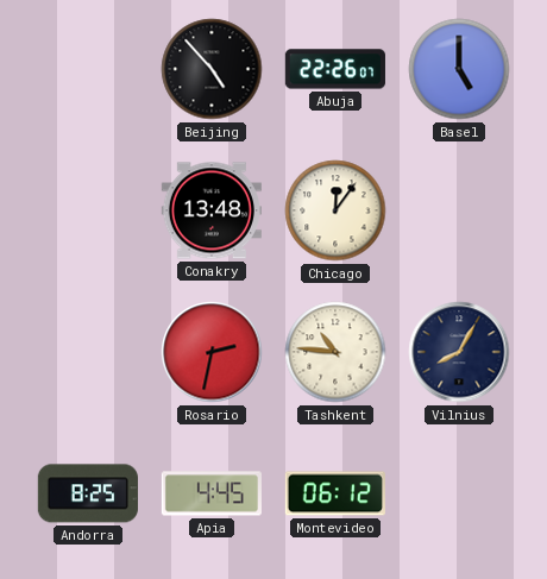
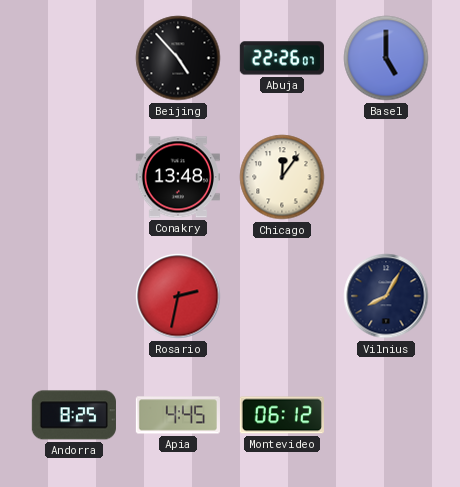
Tashkent: 10:46 -> none
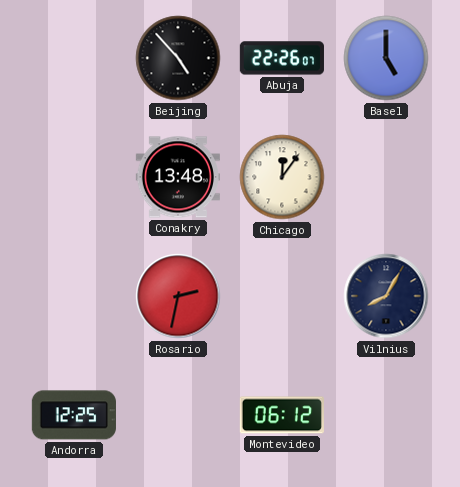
Andorra: 8:25 -> 12:25
Apia: 4:45 -> none
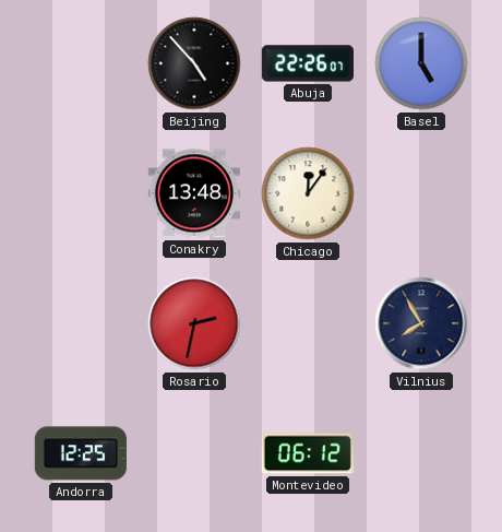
Vilnius: 8:05 -> 7:55
